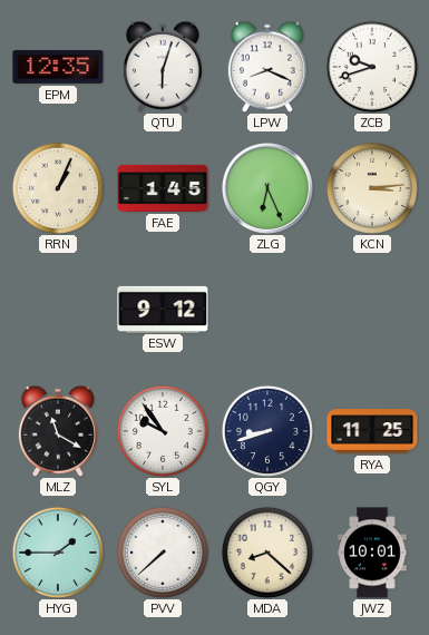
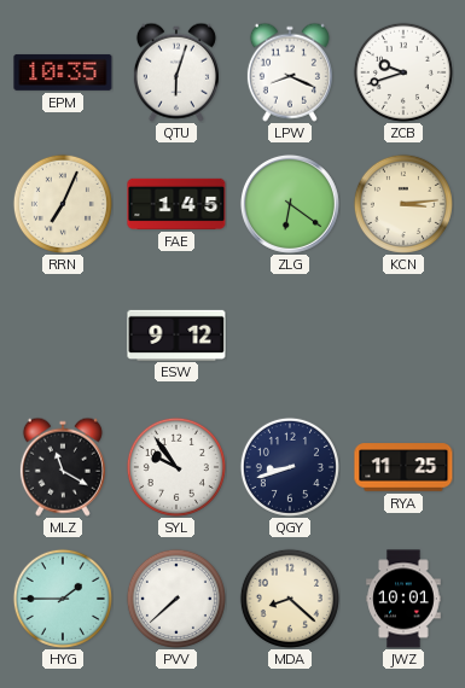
EPM: 12:35 -> 10:35
RRN: 1:04 -> 7:04
ZLG: 6:26 -> 6:21
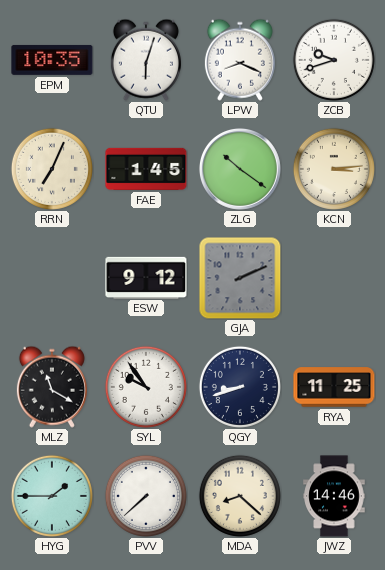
ZLG: 6:21 -> 10:21
GJA: none -> 2:11
JWZ: 10:01 -> 14:46
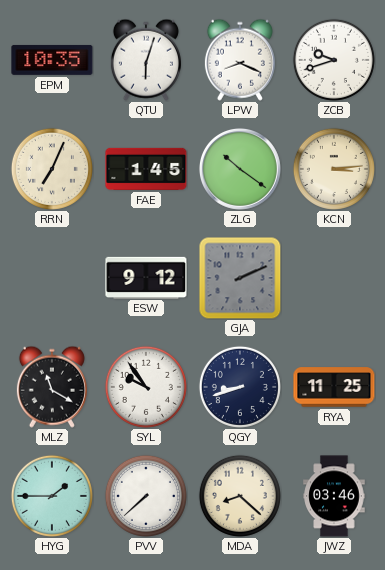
JWZ: 14:46 -> 03:46
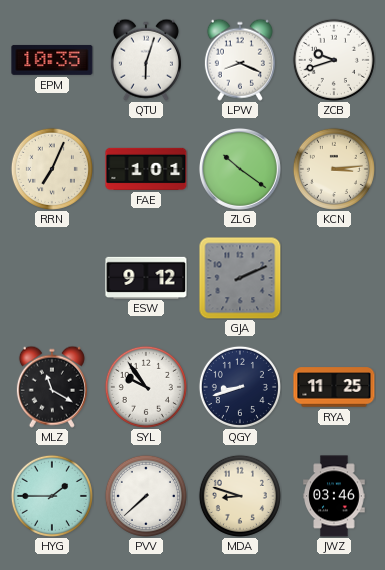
FAE: 1:45 -> 1:01
MDA: 8:22 -> 8:48
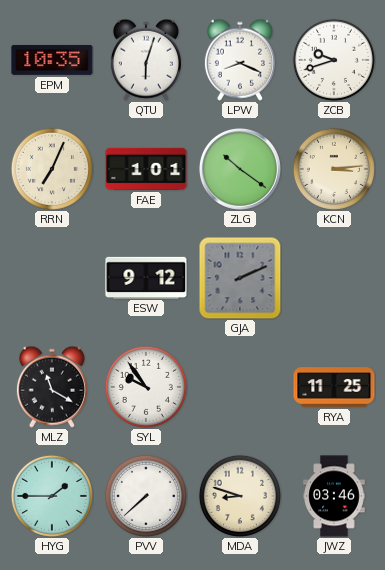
QGY: 8:42 -> none
